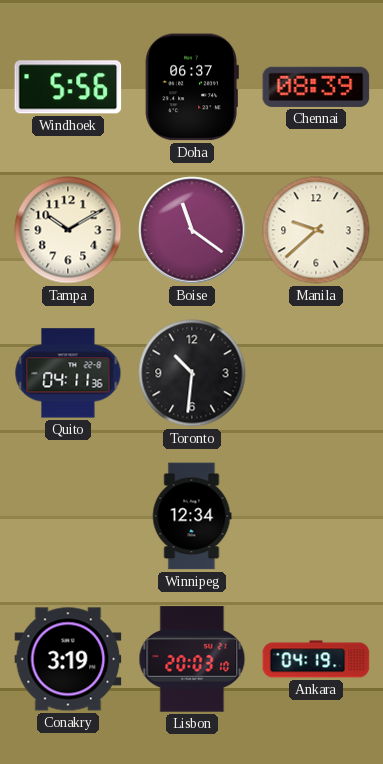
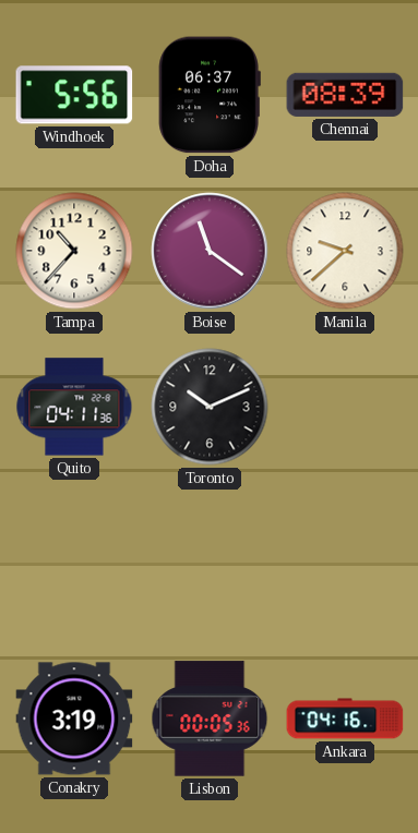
Tampa: 10:10 -> 10:37
Toronto: 10:31 -> 10:11
Winnipeg: 12:34 -> none
Lisbon: 20:03 -> 00:05
Ankara: 04:19 -> 04:16
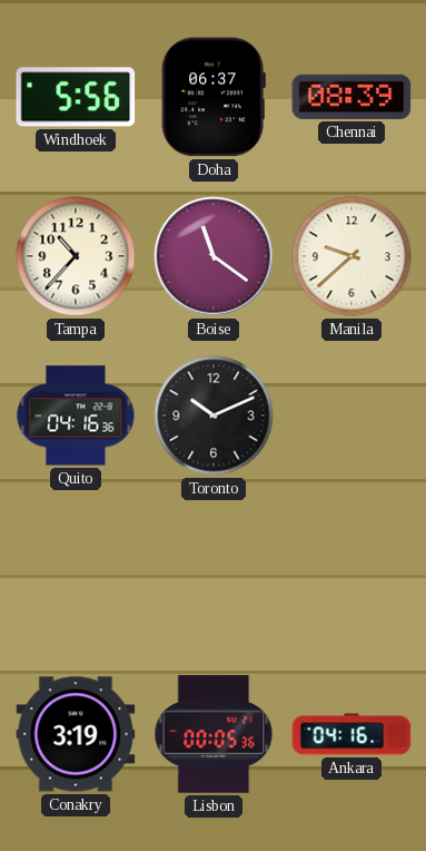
Quito: 04:11 -> 04:16
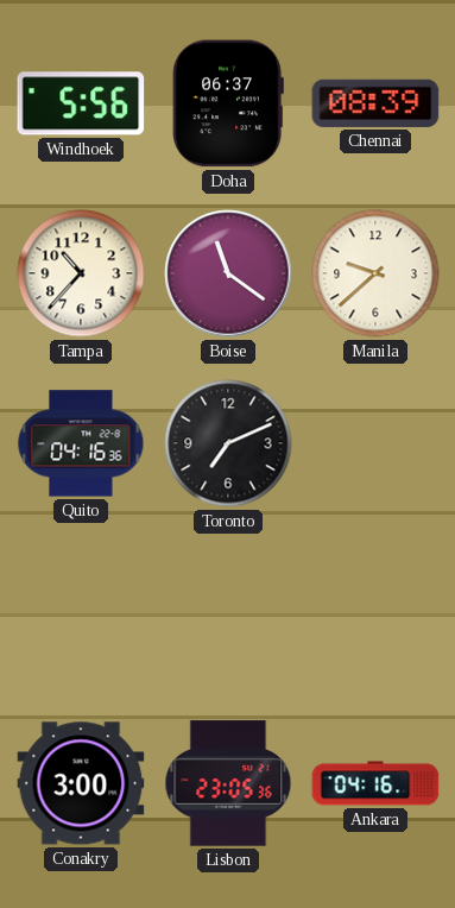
Toronto: 10:11 -> 7:11
Conakry: 3:19 -> 3:00
Lisbon: 00:05 -> 23:05
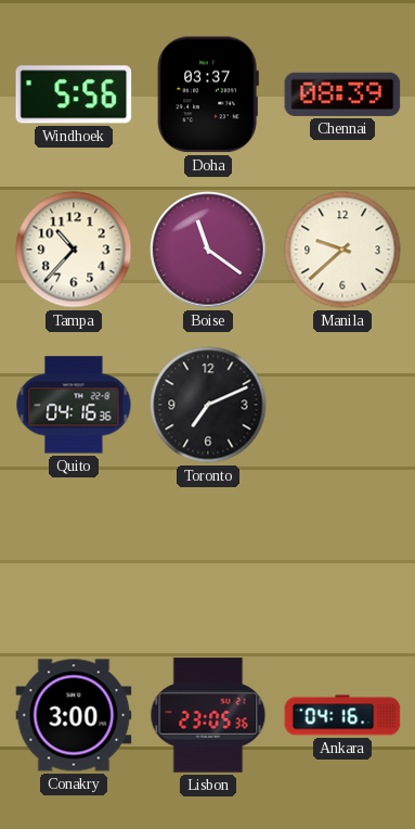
Doha: 06:37 -> 03:37
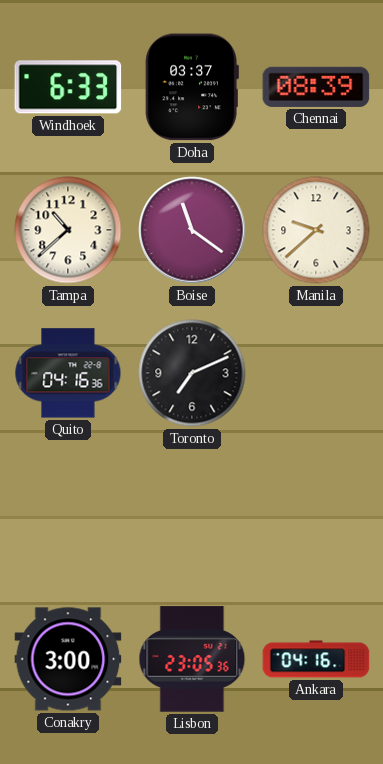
Windhoek: 5:56 -> 6:33
Tampa: 10:37 -> 10:38
